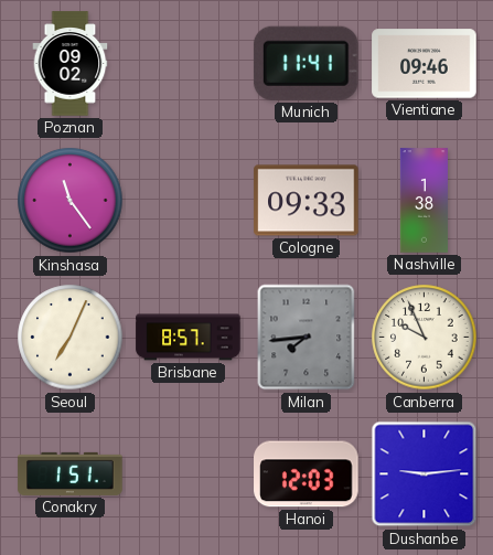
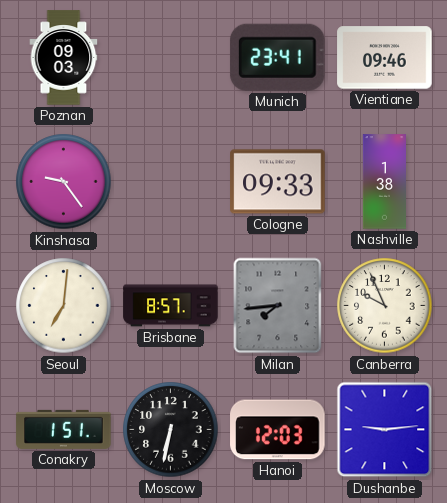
Poznan: 09:02 -> 09:03
Munich: 11:41 -> 23:41
Kinshasa: 11:24 -> 9:24
Seoul: 7:04 -> 7:01
Moscow: none -> 6:32
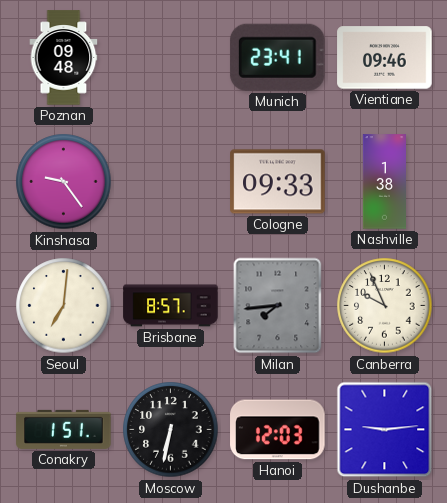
Poznan: 09:03 -> 09:48
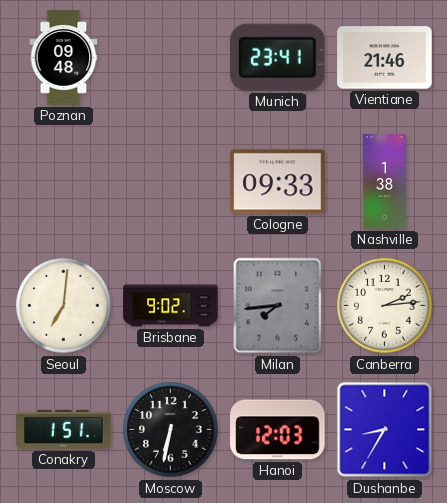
Vientiane: 09:46 -> 21:46
Kinshasa: 9:24 -> none
Brisbane: 8:57 -> 9:02
Canberra: 9:56 -> 2:14
Dushanbe: 9:14 -> 8:35
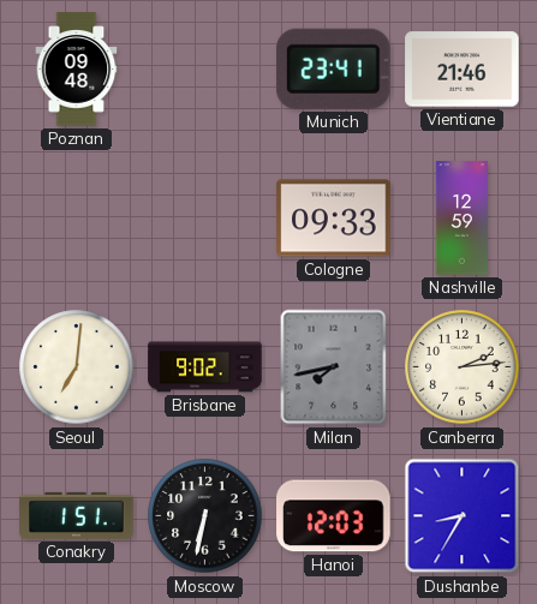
Nashville: 1:38 -> 12:59
Milan: 7:44 -> 7:43
